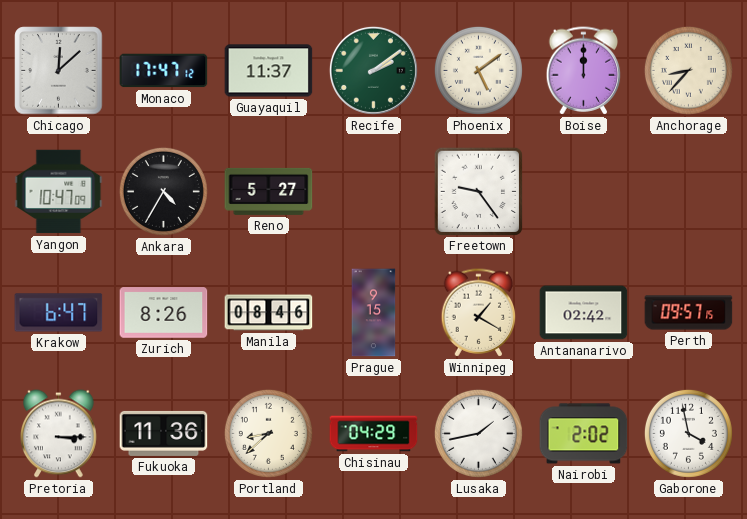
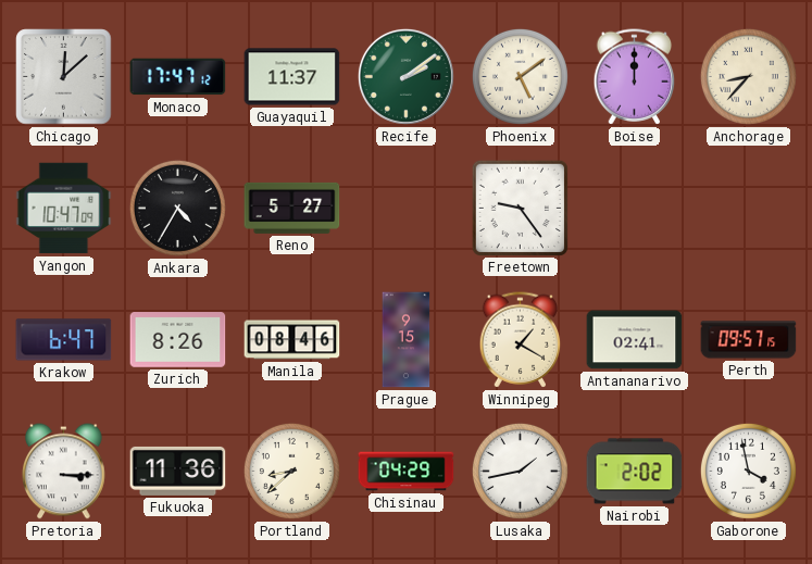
Antananarivo: 02:42 -> 02:41
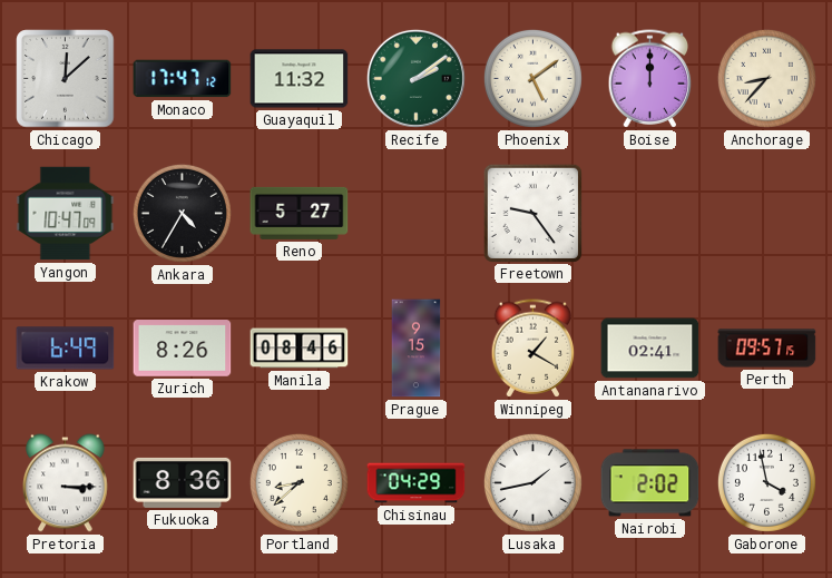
Guayaquil: 11:37 -> 11:32
Krakow: 6:47 -> 6:49
Fukuoka: 11:36 -> 8:36
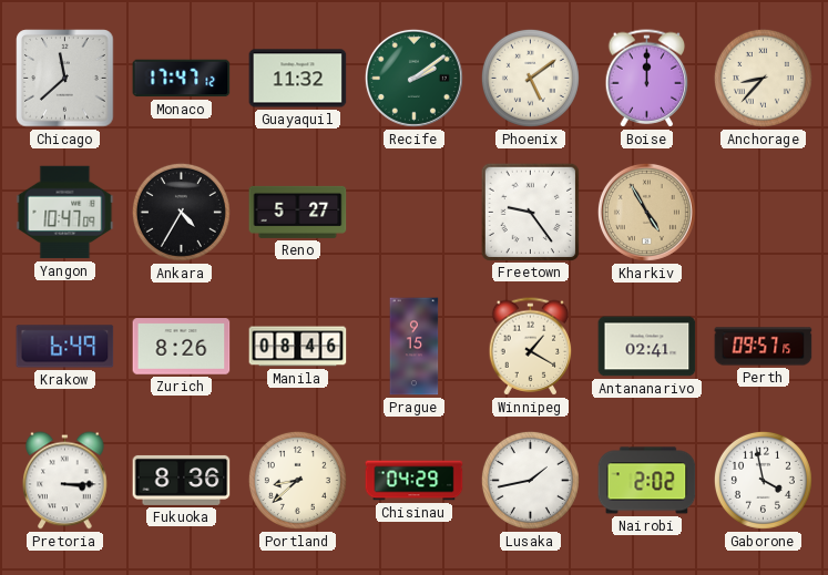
Chicago: 12:08 -> 11:38
Kharkiv: none -> 4:55
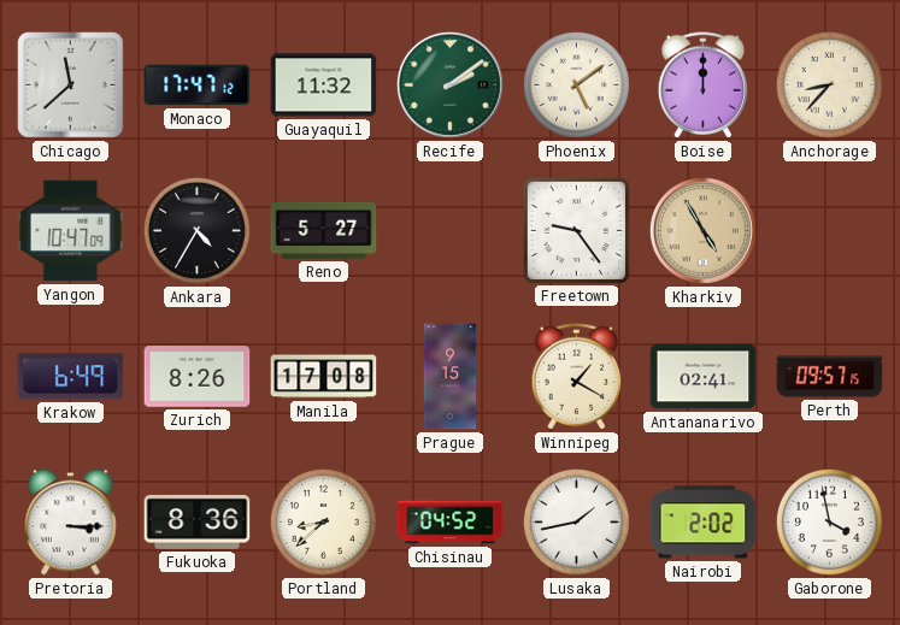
Manila: 08:46 -> 17:08
Chisinau: 04:29 -> 04:52
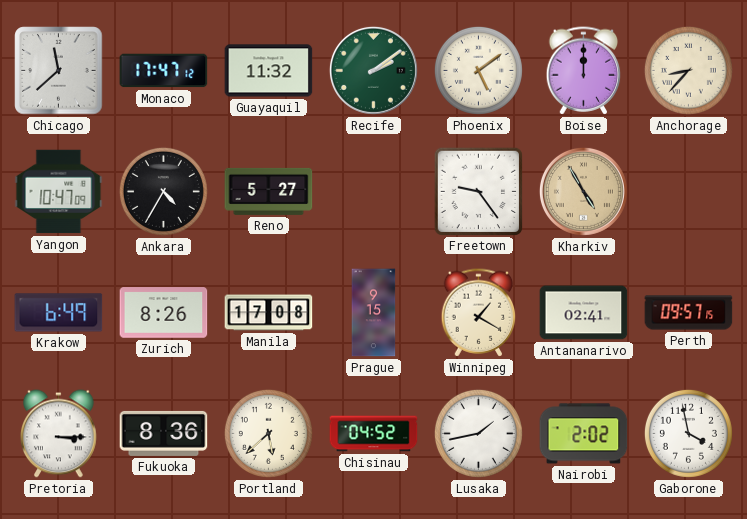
Portland: 8:38 -> 5:38
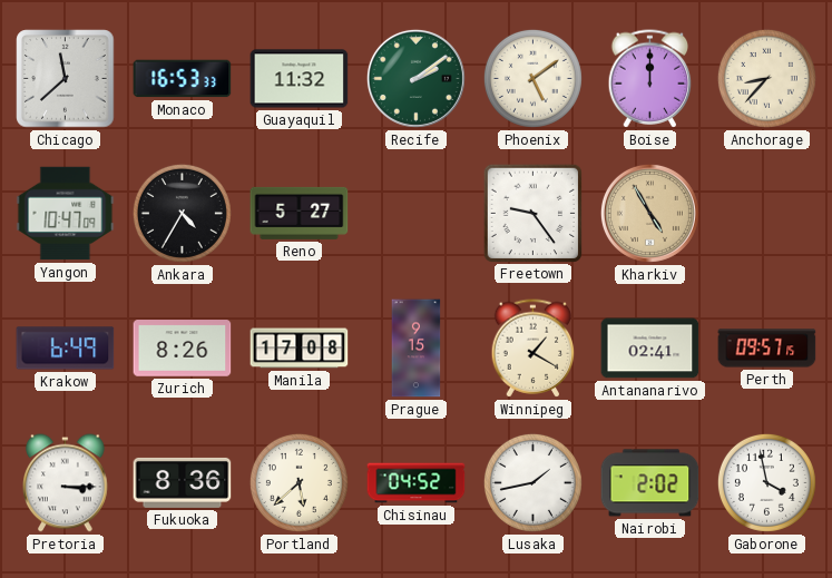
Monaco: 17:47 -> 16:53
